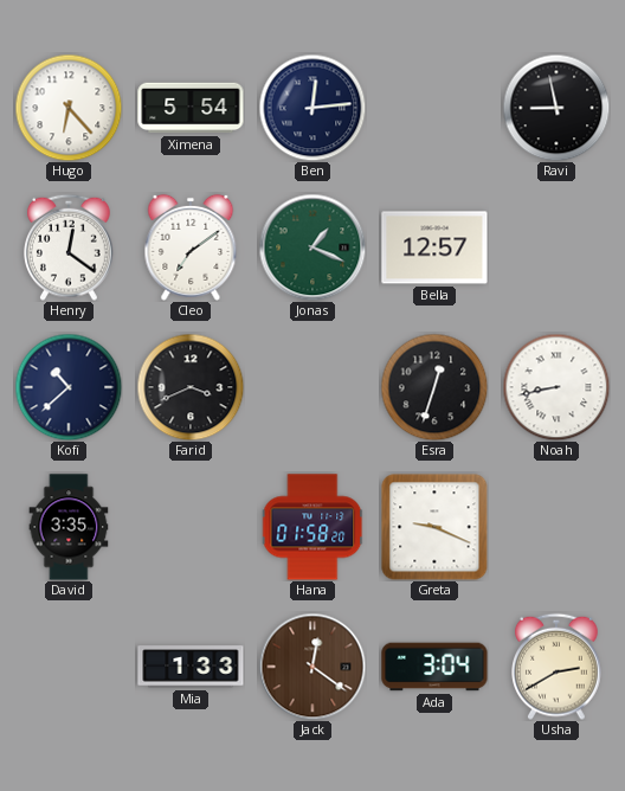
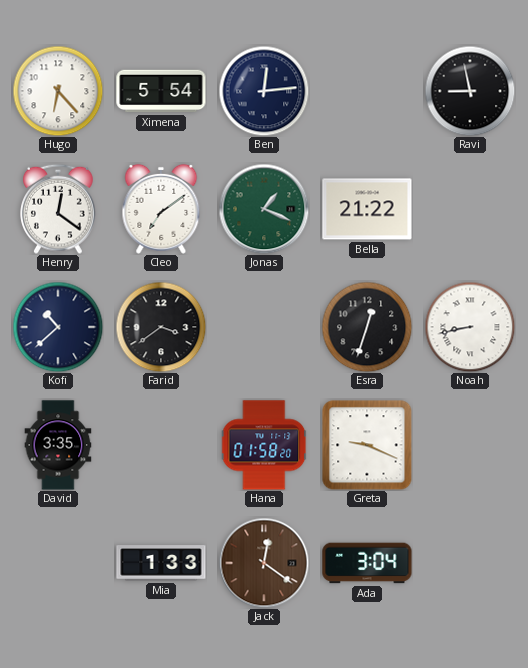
Bella: 12:57 -> 21:22
Farid: 3:41 -> 3:39
Usha: 2:40 -> none
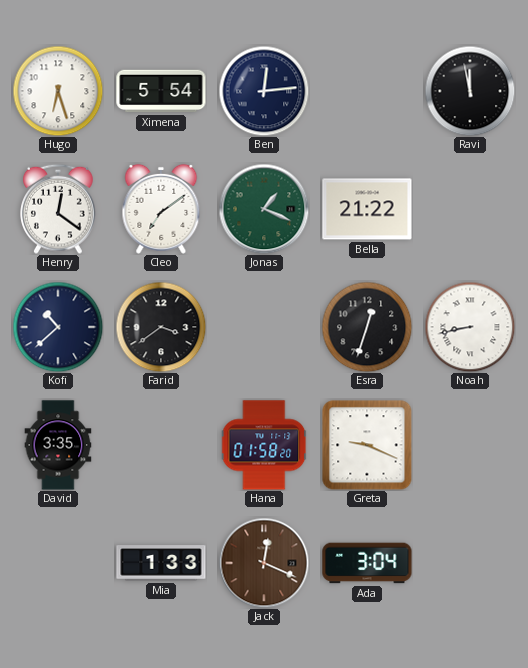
Hugo: 6:23 -> 6:27
Ravi: 8:58 -> 11:58
Jack: 12:21 -> 12:19
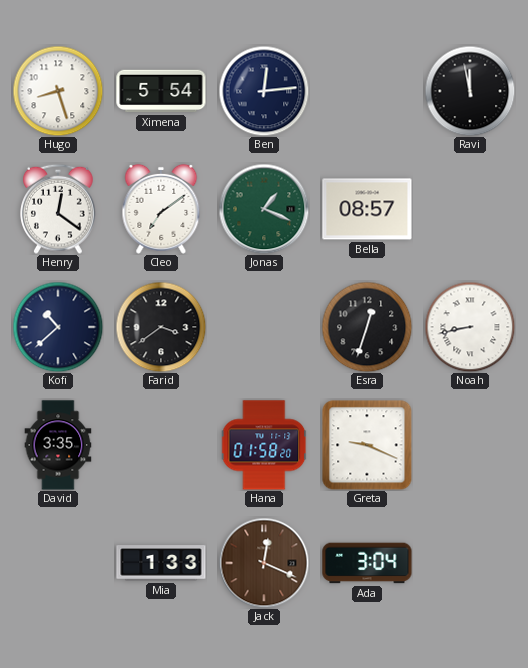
Hugo: 6:27 -> 8:27
Bella: 21:22 -> 08:57
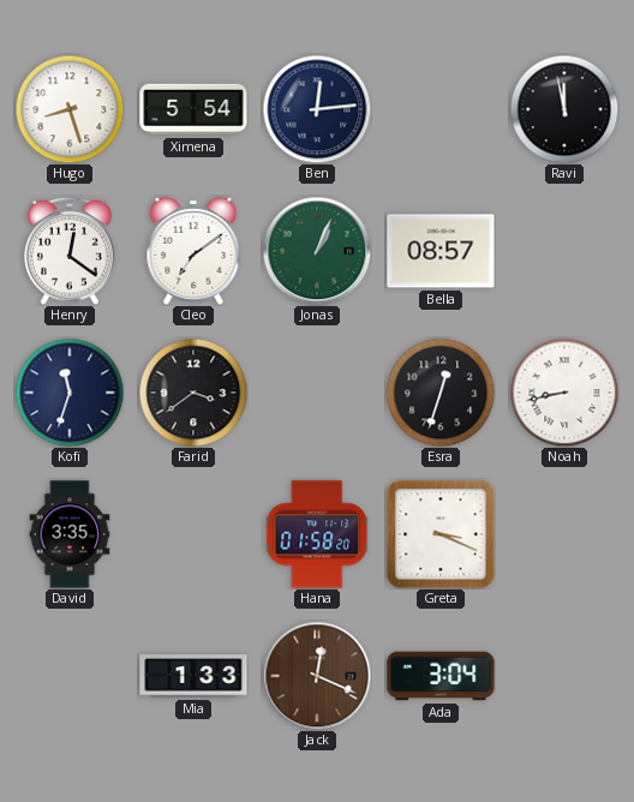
Jonas: 1:19 -> 1:04
Kofi: 10:38 -> 11:33
Greta: 9:19 -> 3:19
